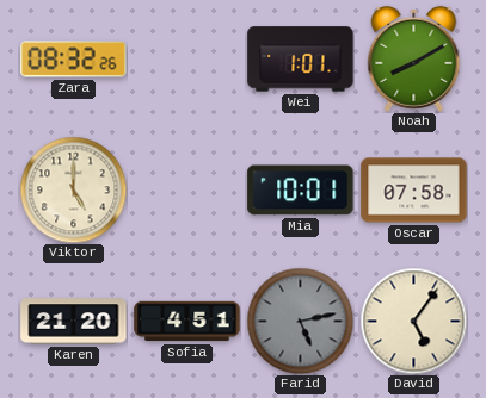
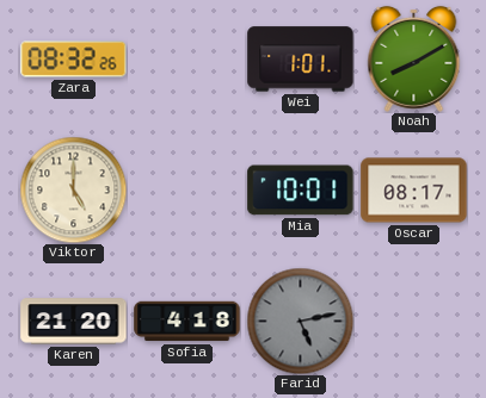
Oscar: 07:58 -> 08:17
Sofia: 4:51 -> 4:18
David: 5:06 -> none
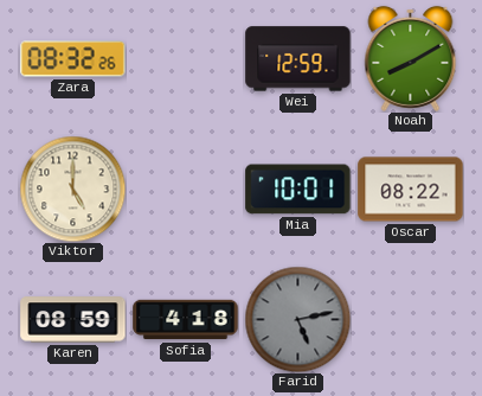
Wei: 1:01 -> 12:59
Oscar: 08:17 -> 08:22
Karen: 21:20 -> 08:59
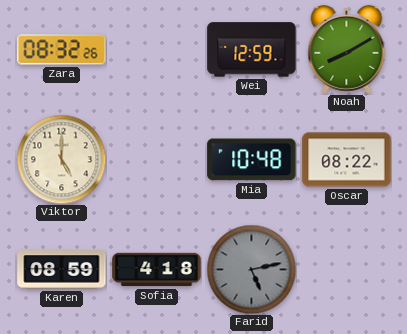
Mia: 10:01 -> 10:48
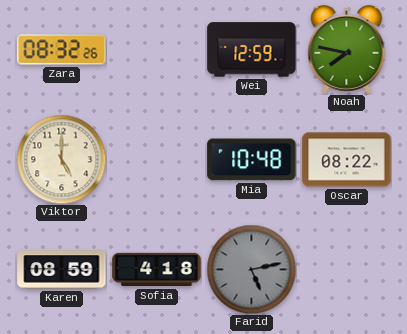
Noah: 8:10 -> 7:47
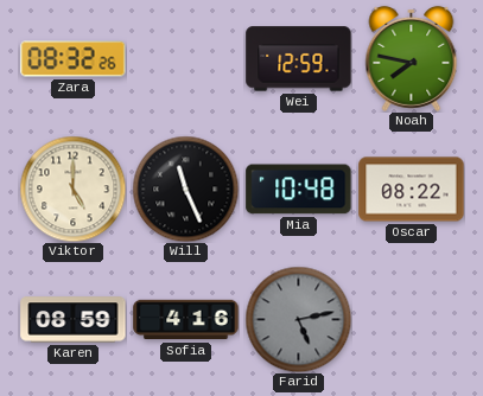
Will: none -> 11:26
Sofia: 4:18 -> 4:16
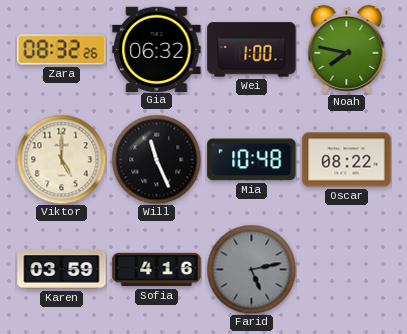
Gia: none -> 06:32
Wei: 12:59 -> 1:00
Karen: 08:59 -> 03:59
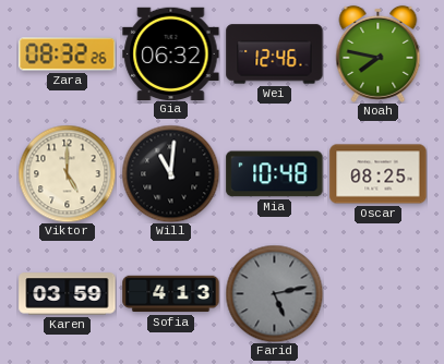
Wei: 1:00 -> 12:46
Will: 11:26 -> 11:01
Oscar: 08:22 -> 08:25
Sofia: 4:16 -> 4:13
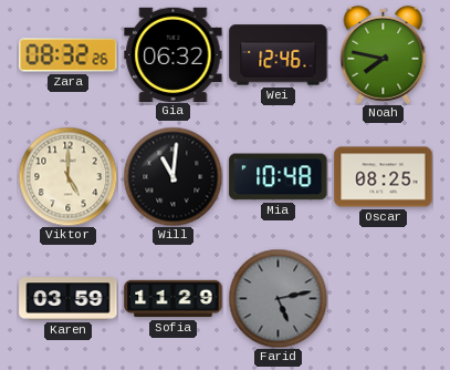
Sofia: 4:13 -> 11:29
